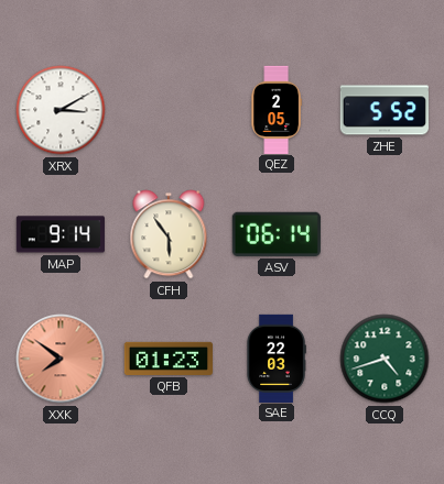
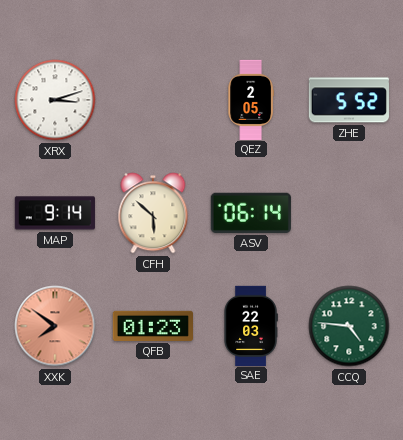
XRX: 3:10 -> 3:12
CFH: 5:54 -> 5:52
CCQ: 4:42 -> 4:46
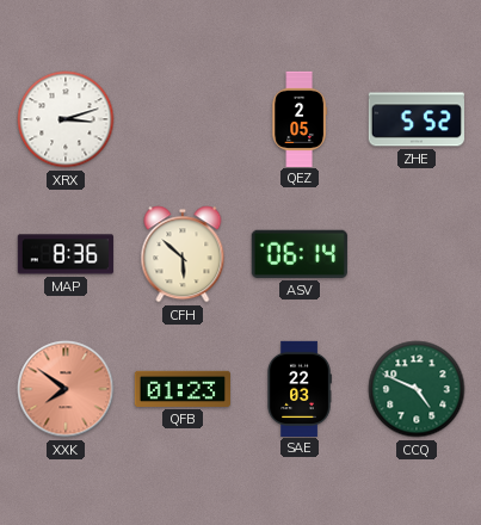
MAP: 9:14 -> 8:36
CCQ: 4:46 -> 4:49
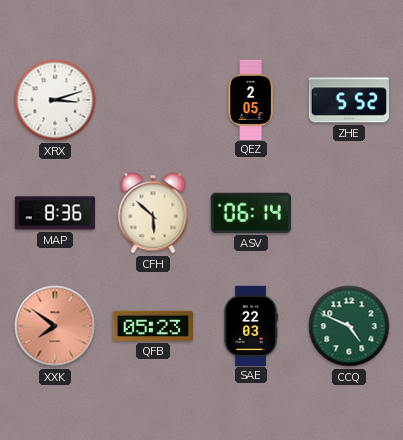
QFB: 01:23 -> 05:23
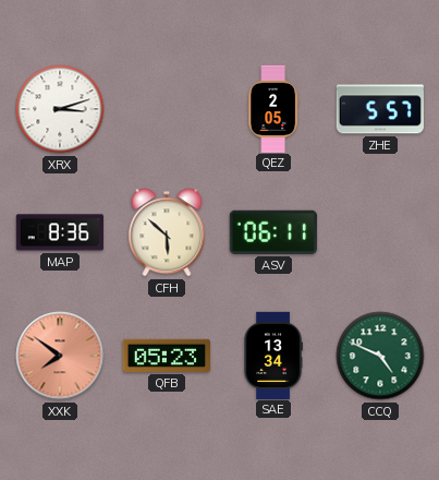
ZHE: 5:52 -> 5:57
ASV: 06:14 -> 06:11
SAE: 22:03 -> 13:34
